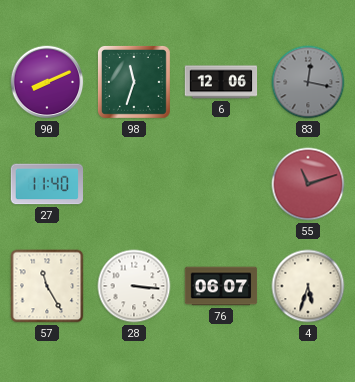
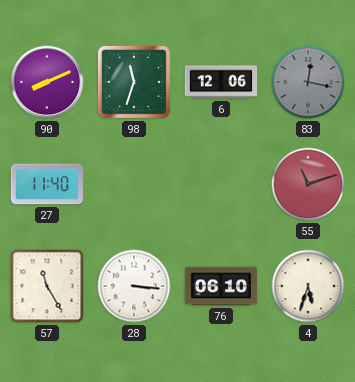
76: 06:07 -> 06:10
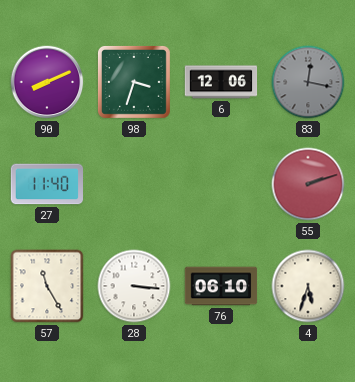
98: 11:33 -> 3:33
55: 11:12 -> 2:12
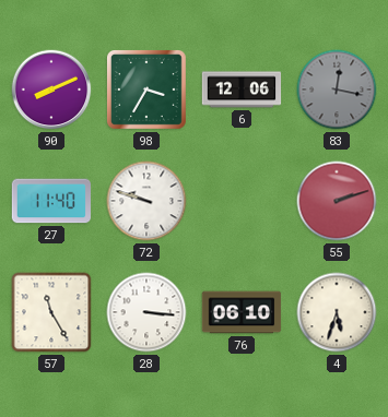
98: 3:33 -> 3:35
72: none -> 9:48
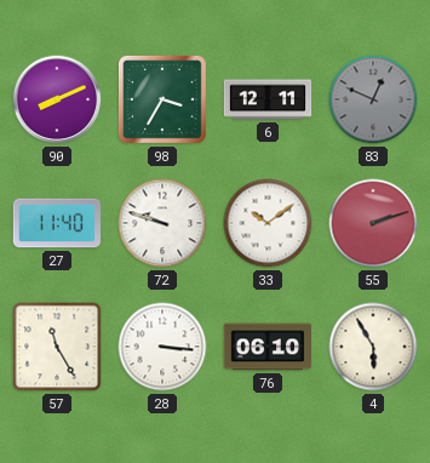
6: 12:06 -> 12:11
83: 12:17 -> 12:49
33: none -> 10:09
4: 5:33 -> 5:55
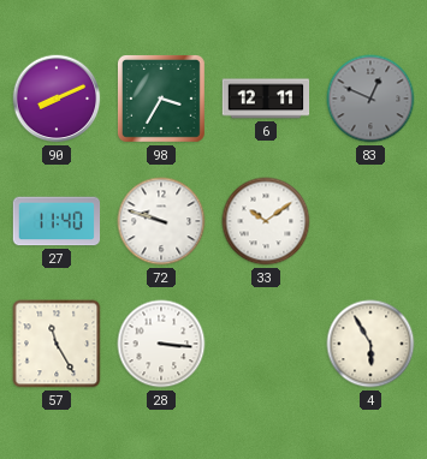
55: 2:12 -> none
76: 06:10 -> none
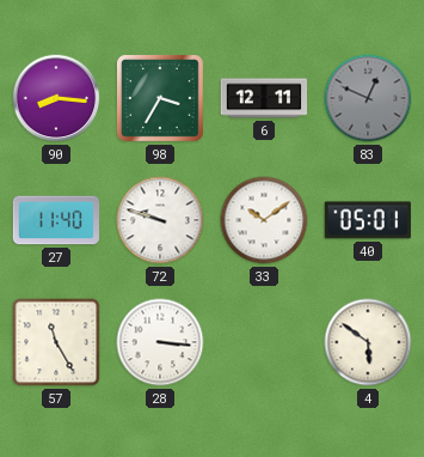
90: 8:11 -> 8:16
40: none -> 05:01
4: 5:55 -> 5:51
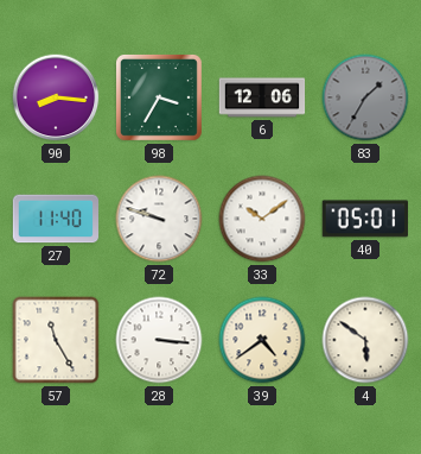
6: 12:11 -> 12:06
83: 12:49 -> 1:35
39: none -> 4:39
